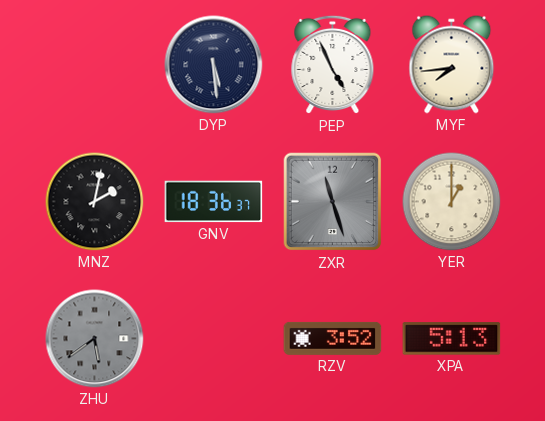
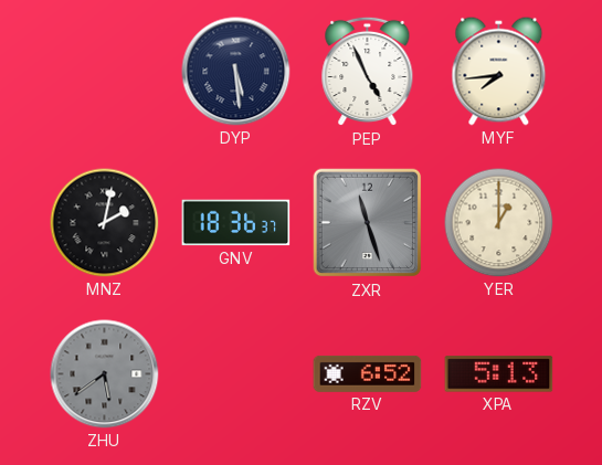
RZV: 3:52 -> 6:52
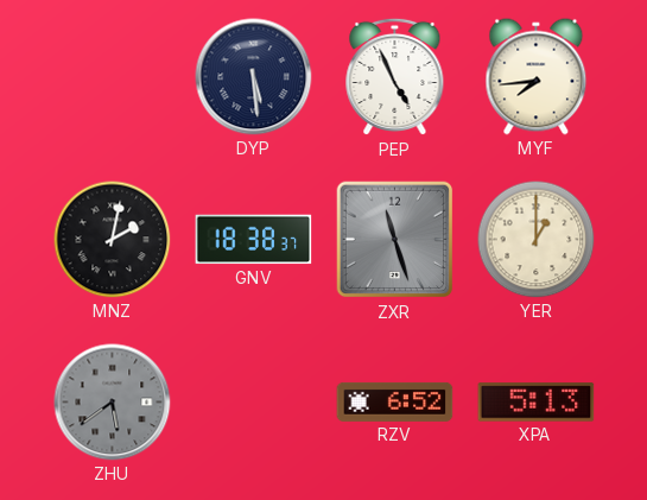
GNV: 18:36 -> 18:38
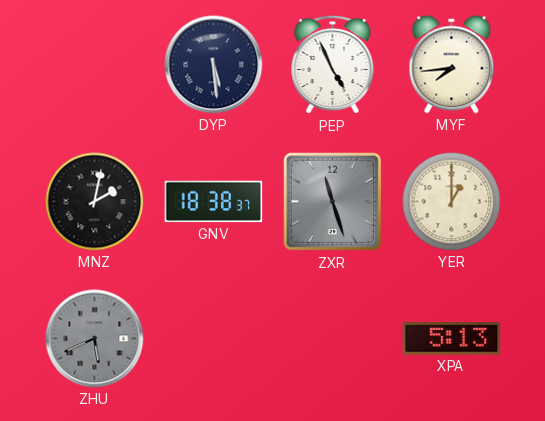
ZHU: 5:39 -> 5:41
RZV: 6:52 -> none
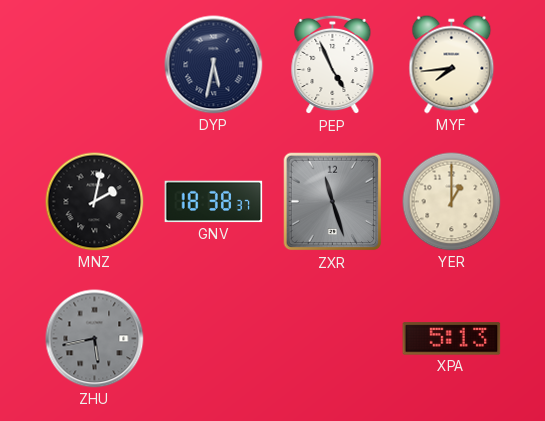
DYP: 5:29 -> 5:32
ZHU: 5:41 -> 5:43
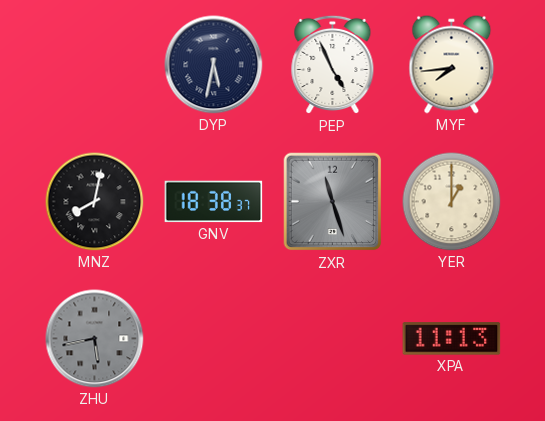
MNZ: 2:02 -> 8:02
XPA: 5:13 -> 11:13
